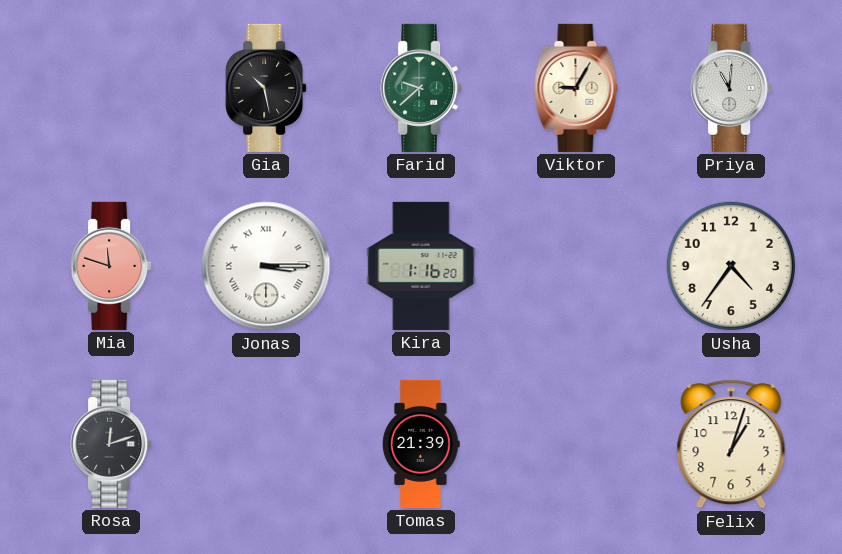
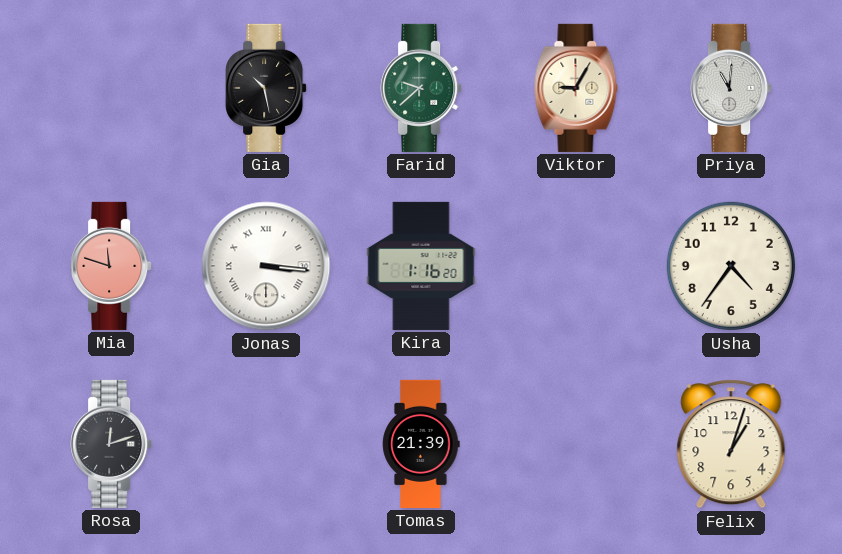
Jonas: 3:15 -> 3:16
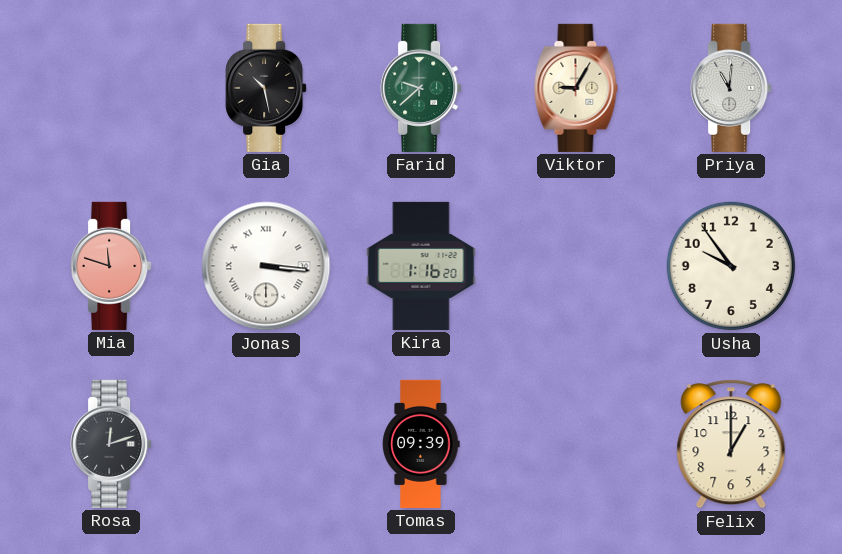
Usha: 4:36 -> 9:54
Tomas: 21:39 -> 09:39
Felix: 1:03 -> 1:00
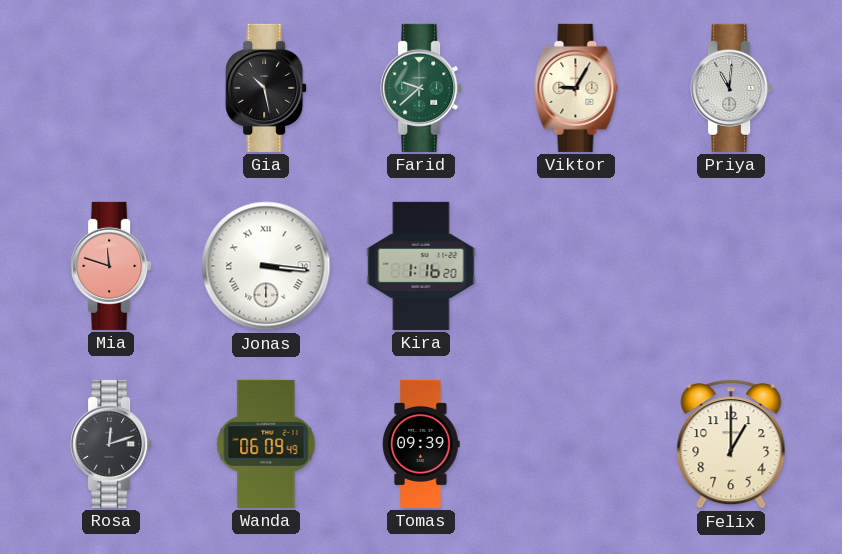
Usha: 9:54 -> none
Wanda: none -> 06:09
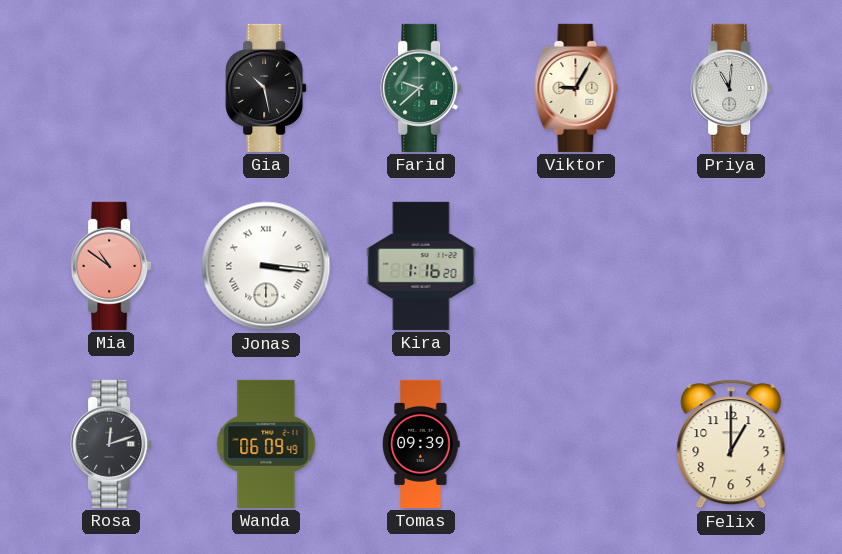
Mia: 11:48 -> 10:51
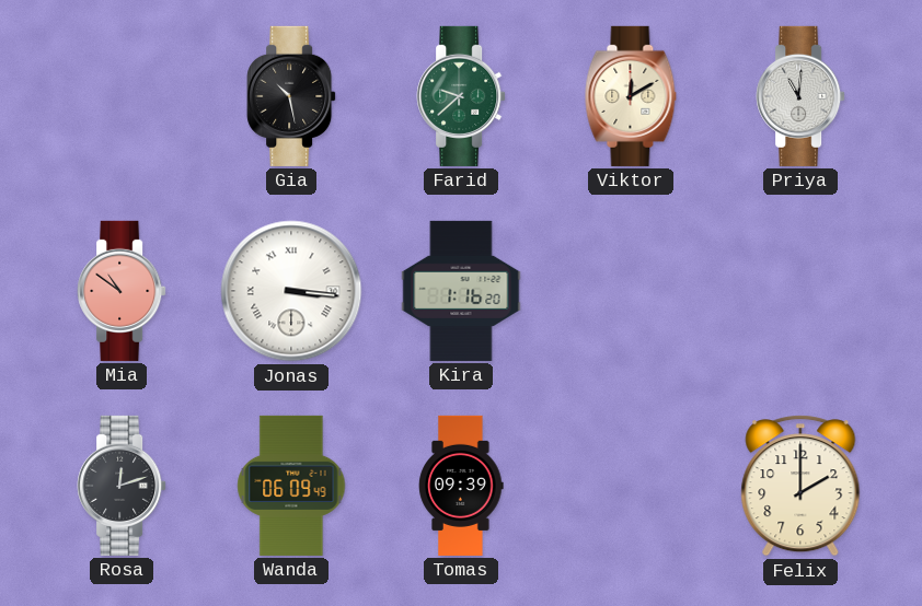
Viktor: 9:05 -> 12:10
Felix: 1:00 -> 2:00
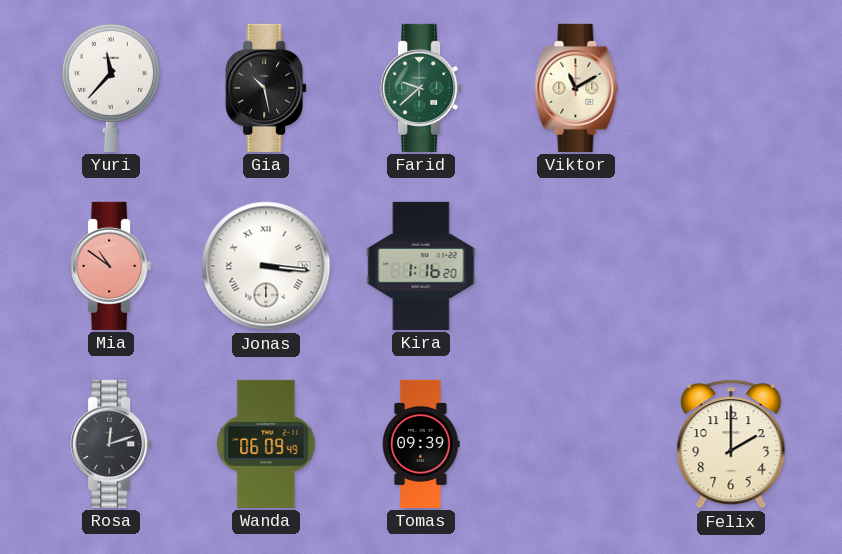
Yuri: none -> 11:37
Viktor: 12:10 -> 11:10
Priya: 11:01 -> none
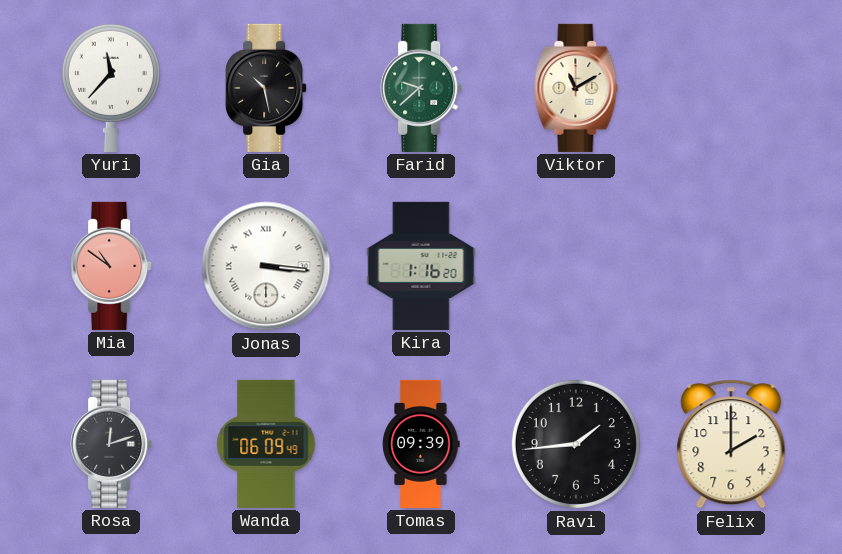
Ravi: none -> 1:44
